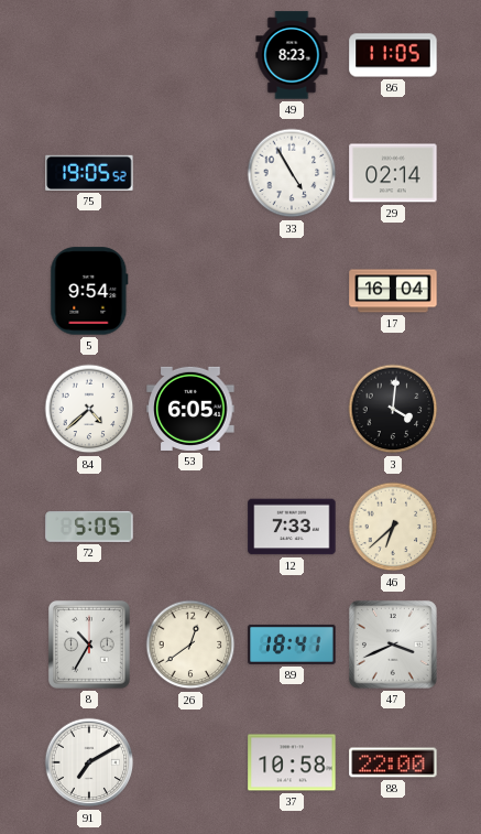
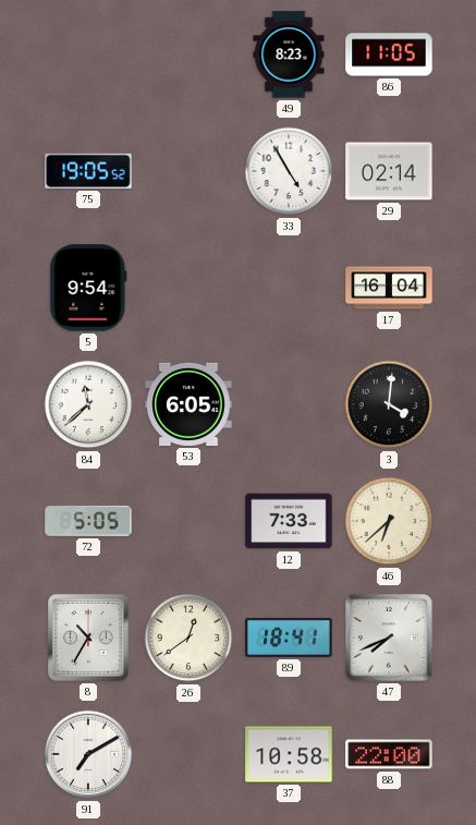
84: 4:38 -> 11:38
47: 3:41 -> 7:41
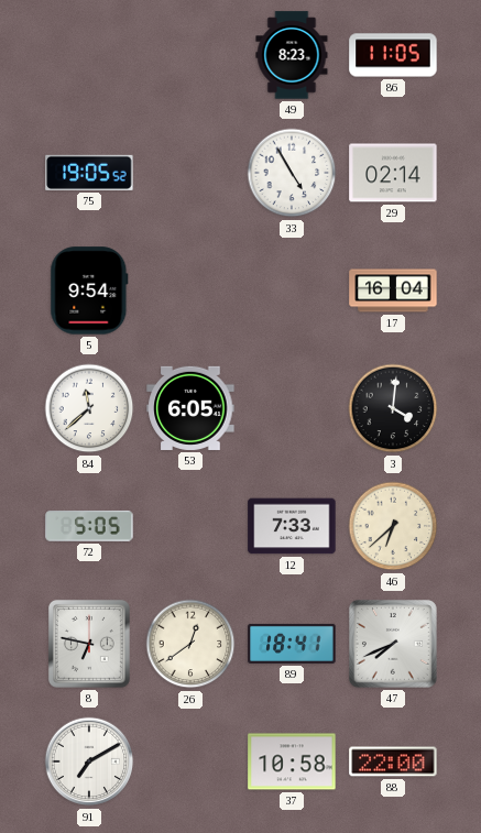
8: 10:35 -> 6:47
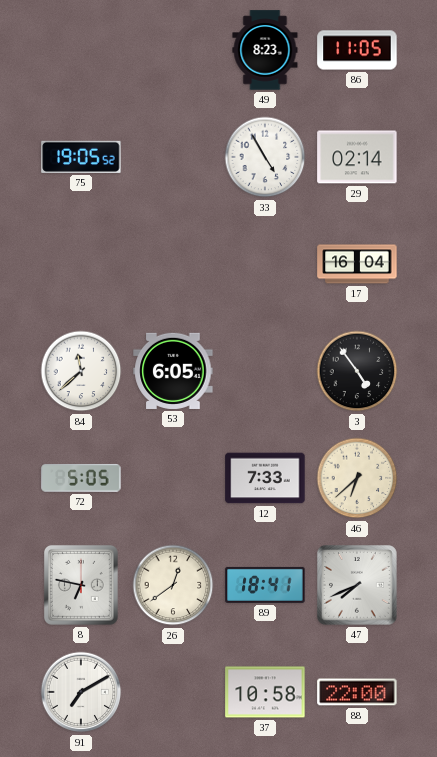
5: 9:54 -> none
3: 4:01 -> 4:54
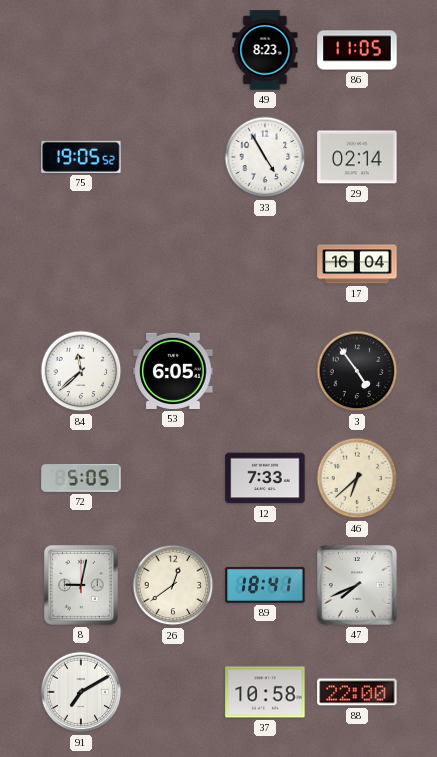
8: 6:47 -> 9:02
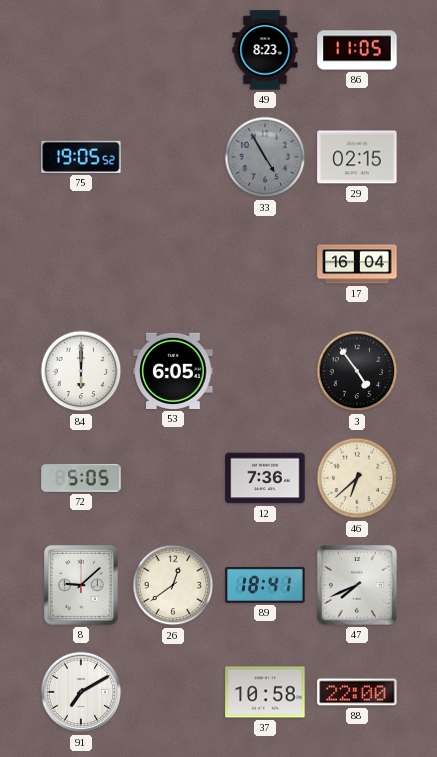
33 dial: white -> grey
29: 02:14 -> 02:15
84: 11:38 -> 6:00
12: 7:33 -> 7:36
8: 9:02 -> 9:08
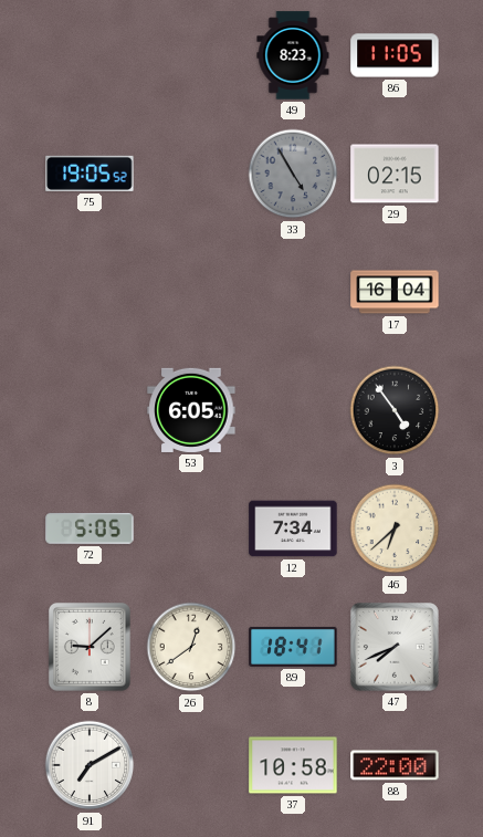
84: 6:00 -> none
12: 7:36 -> 7:34
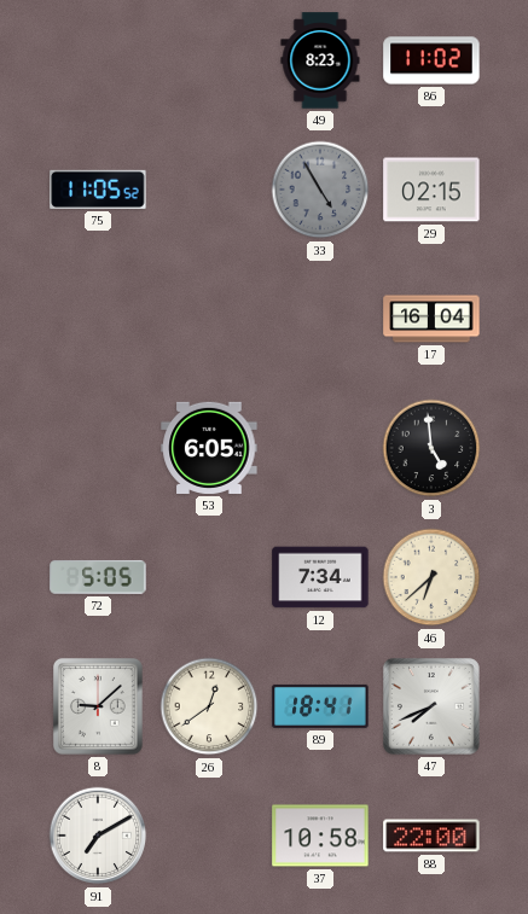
86: 11:05 -> 11:02
75: 19:05 -> 11:05
3: 4:54 -> 4:59
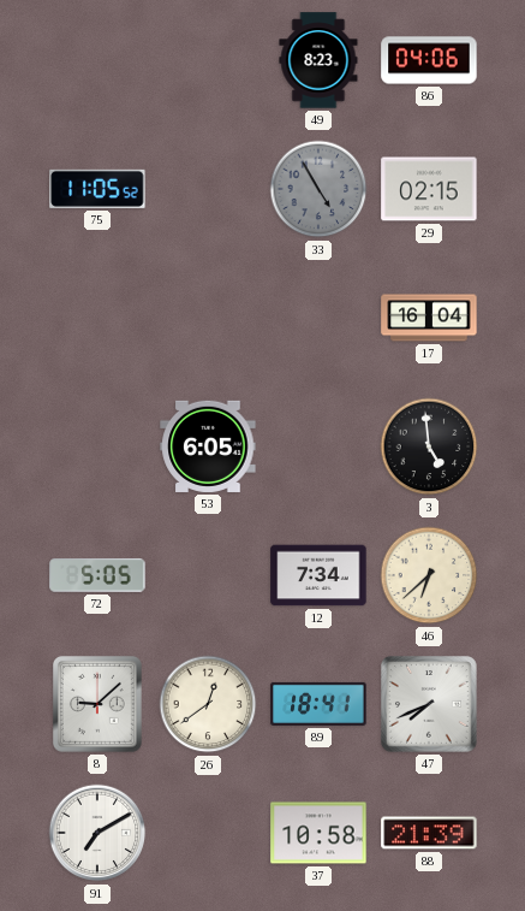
86: 11:02 -> 04:06
88: 22:00 -> 21:39
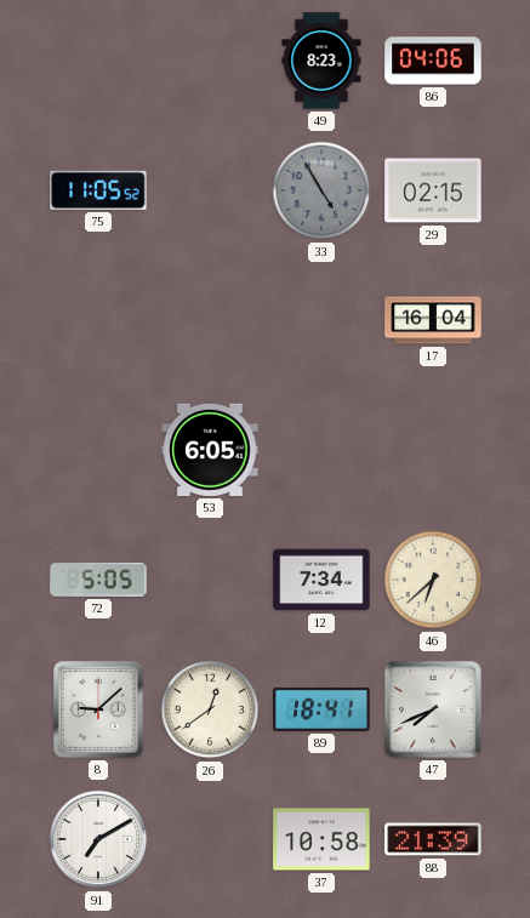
3: 4:59 -> none
